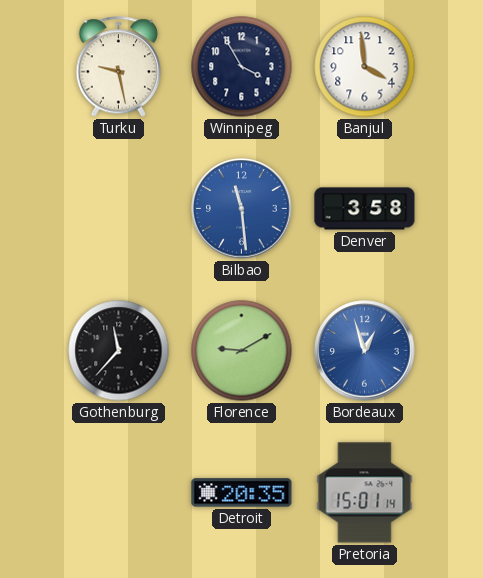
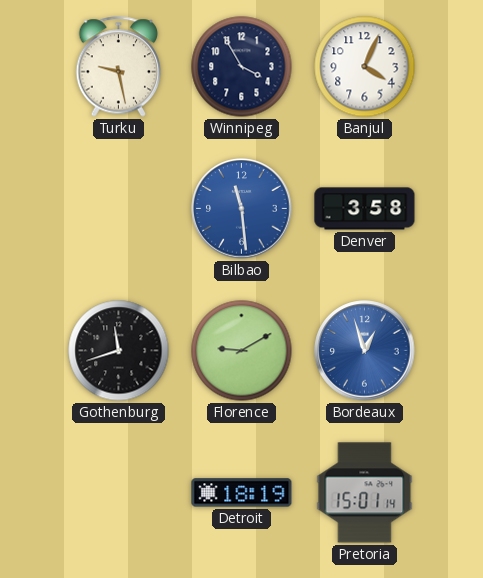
Banjul: 3:59 -> 4:04
Gothenburg: 11:37 -> 11:42
Detroit: 20:35 -> 18:19
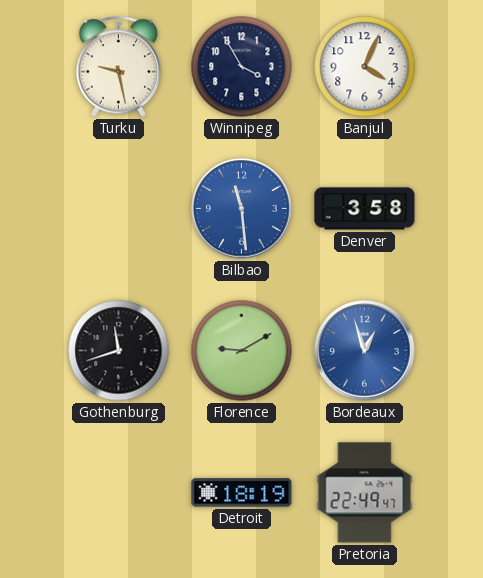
Pretoria: 15:01 -> 22:49
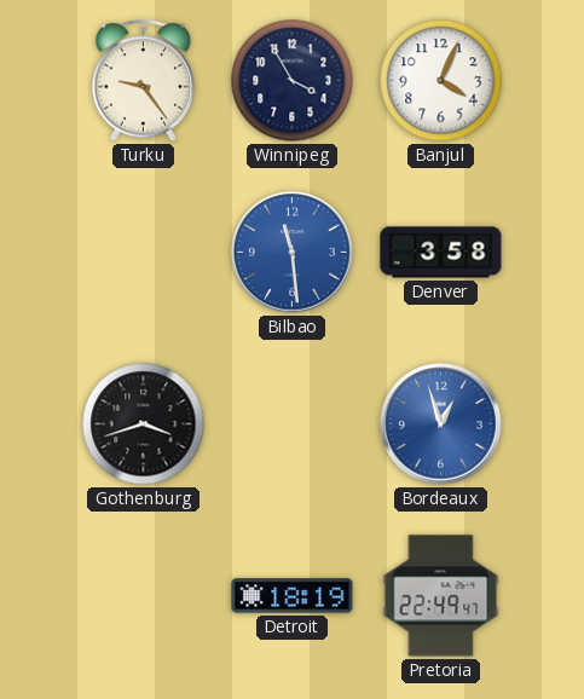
Turku: 9:28 -> 9:24
Gothenburg: 11:42 -> 3:42
Florence: 9:10 -> none
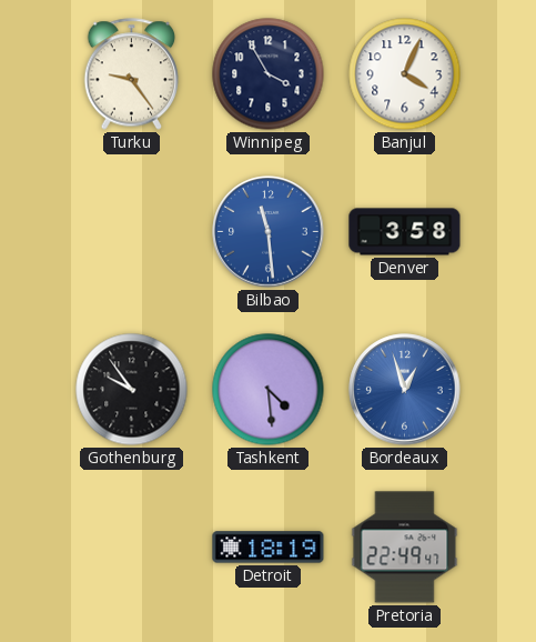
Gothenburg: 3:42 -> 9:54
Tashkent: none -> 4:29
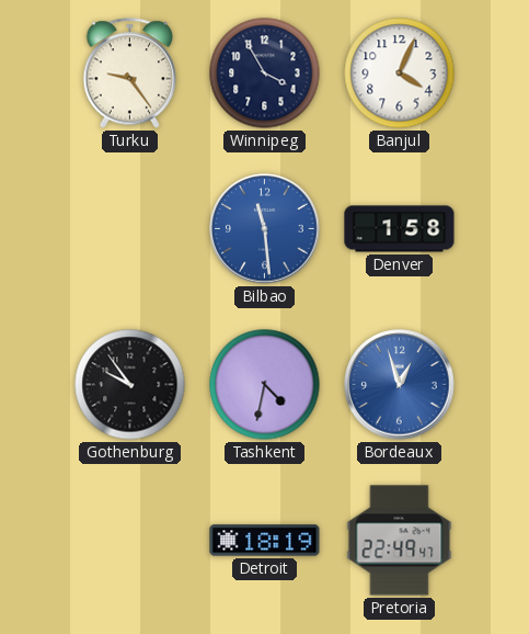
Denver: 3:58 -> 1:58
Tashkent: 4:29 -> 4:32
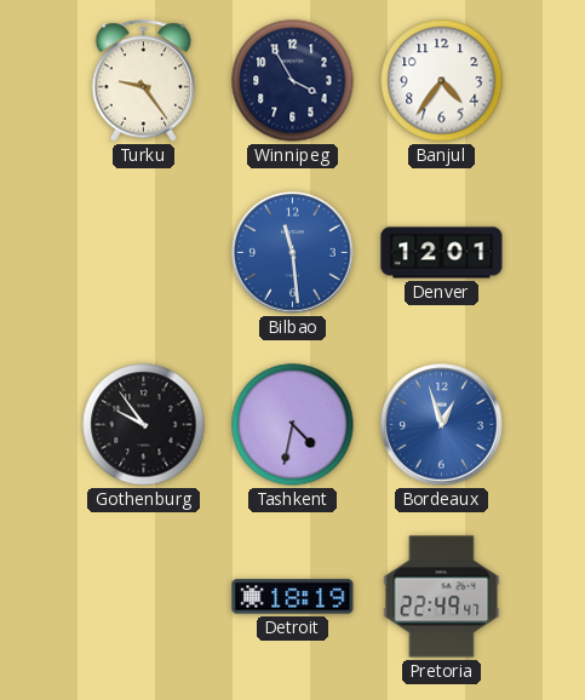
Banjul: 4:04 -> 4:36
Denver: 1:58 -> 12:01
